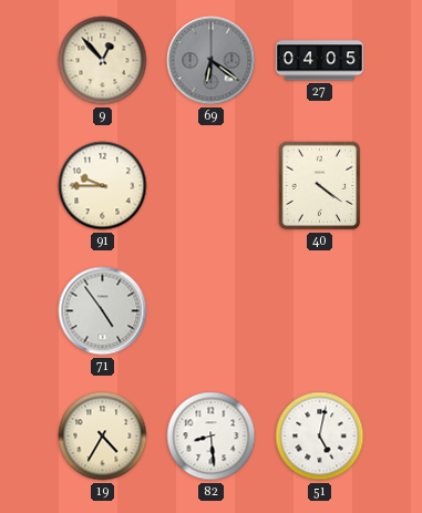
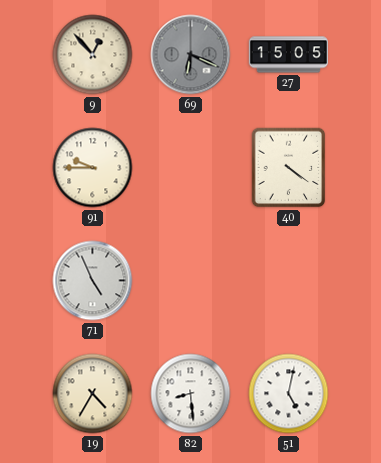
69: 6:21 -> 6:19
27: 04:05 -> 15:05
71: 4:54 -> 4:56
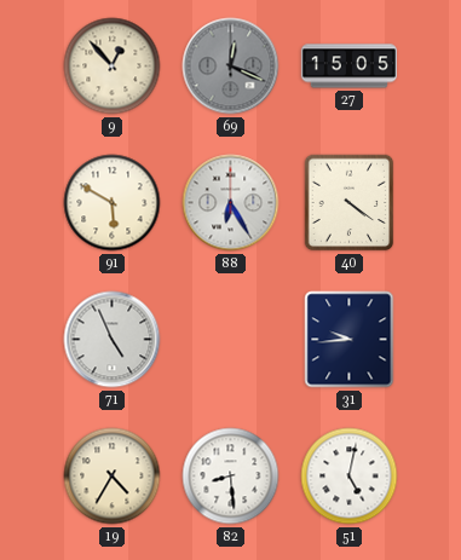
69: 6:19 -> 12:19
91: 9:45 -> 5:50
88: none -> 6:25
31: none -> 9:44
